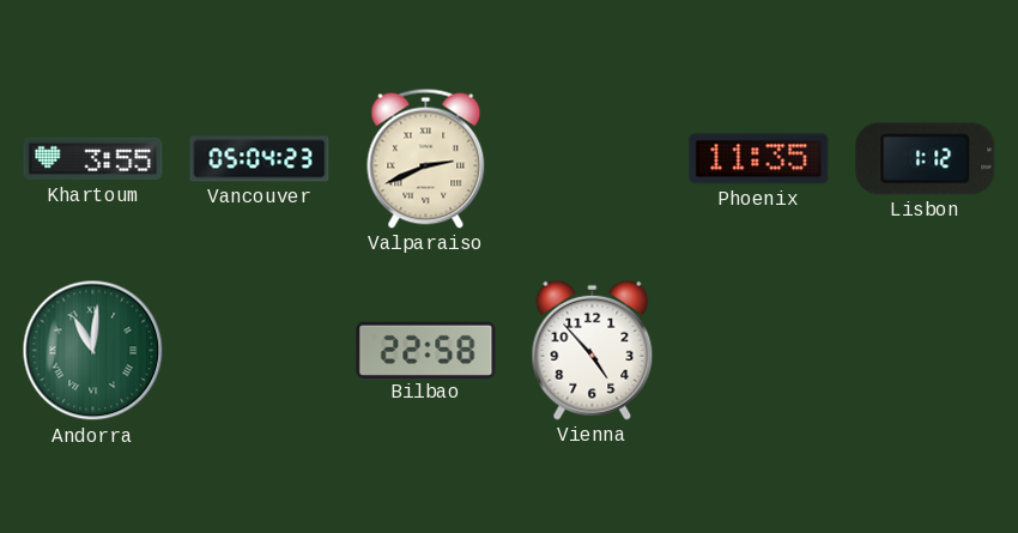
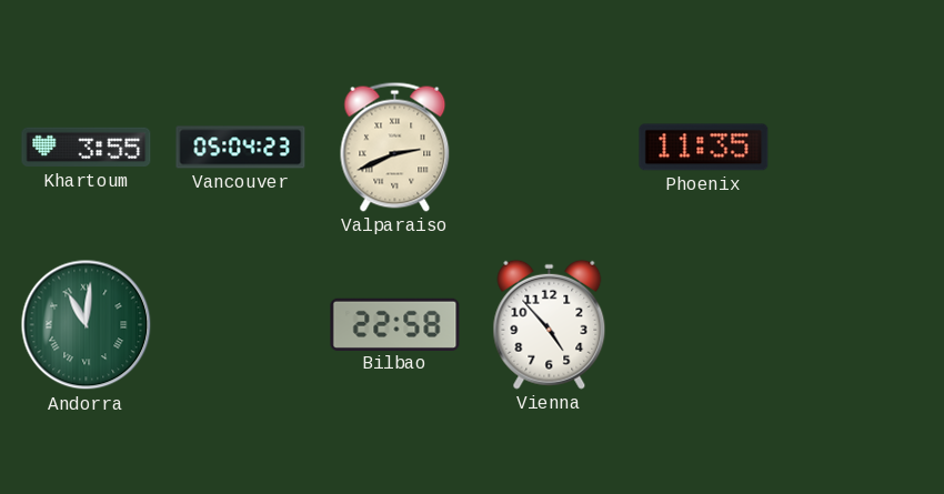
Lisbon: 1:12 -> none
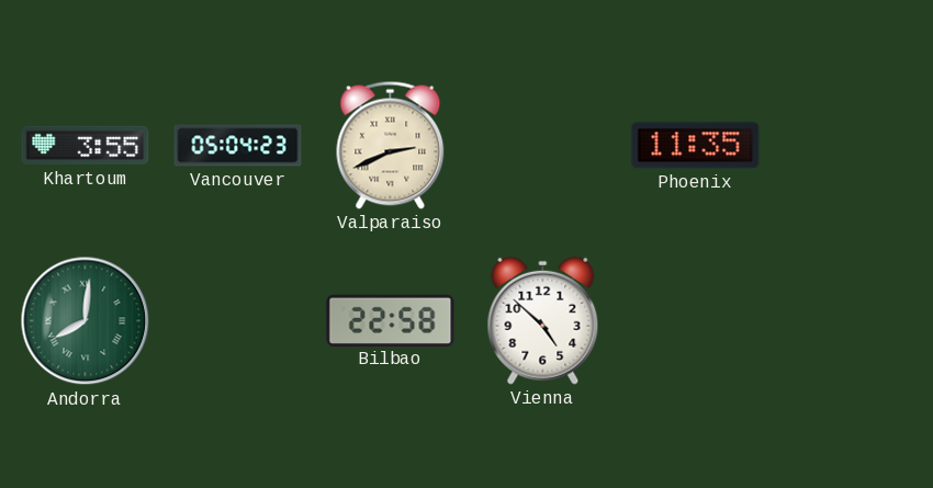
Andorra: 11:01 -> 8:01
Vienna: 4:53 -> 4:52
